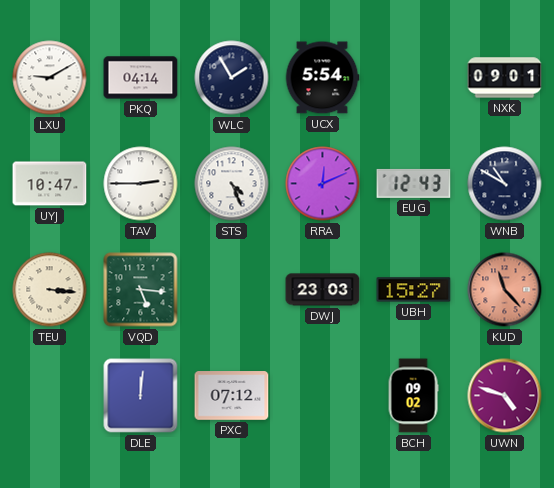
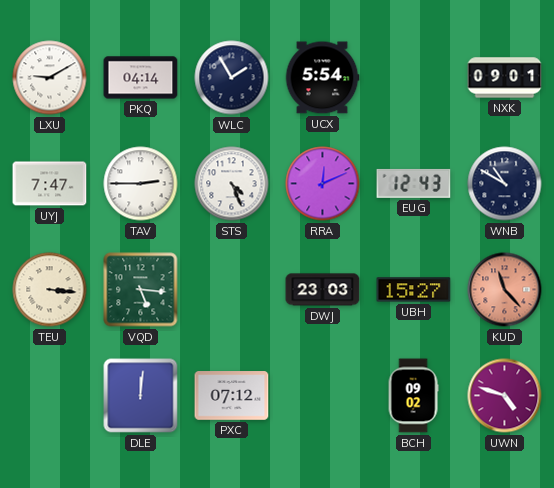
UYJ: 10:47 -> 7:47
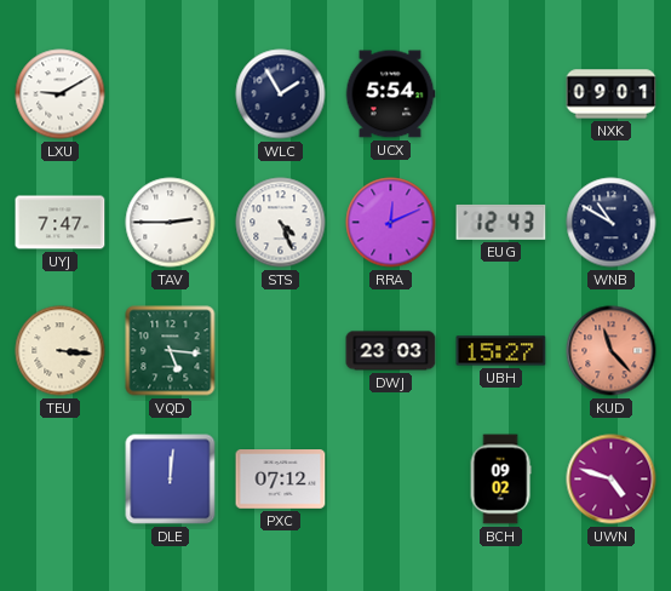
PKQ: 04:14 -> none
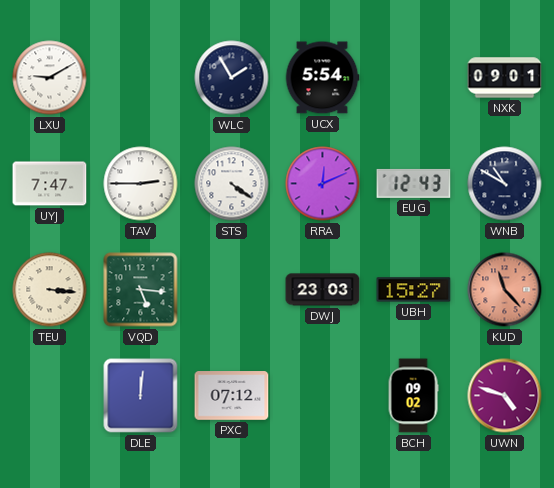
STS: 4:26 -> 4:21
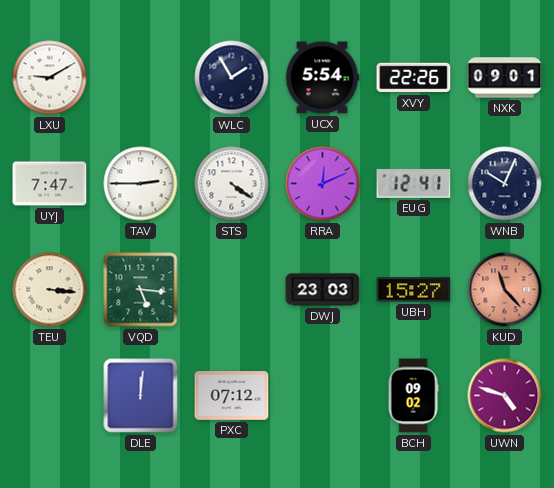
XVY: none -> 22:26
EUG: 12:43 -> 12:41
WNB: 10:50 -> 10:04
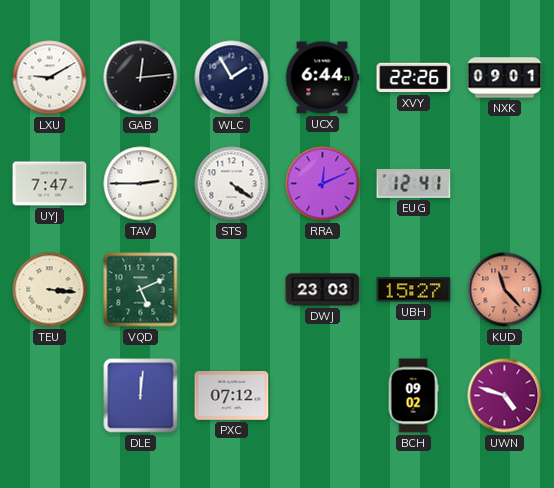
GAB: none -> 12:14
UCX: 5:54 -> 6:44
WNB: 10:04 -> none
VQD: 5:16 -> 5:11
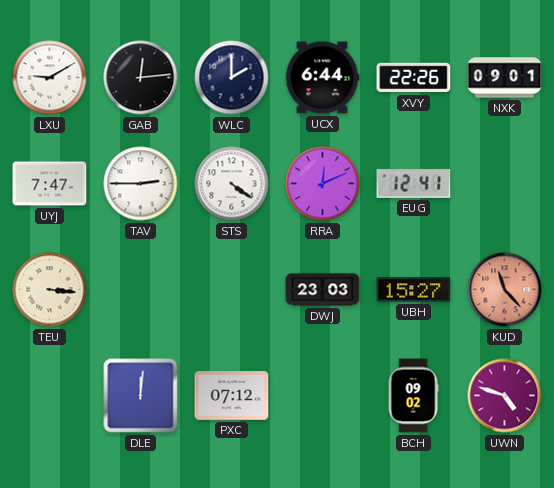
WLC: 1:55 -> 2:00
VQD: 5:11 -> none
